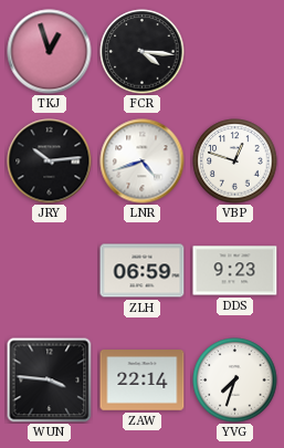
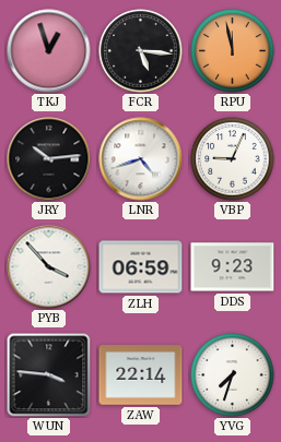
FCR: 4:16 -> 5:16
RPU: none -> 11:58
VBP: 12:48 -> 9:04
PYB: none -> 3:53
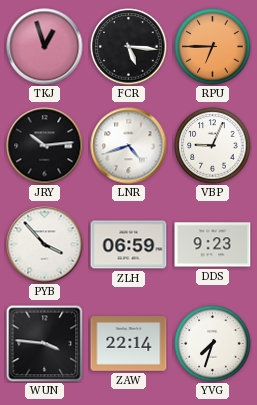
RPU: 11:58 -> 6:45
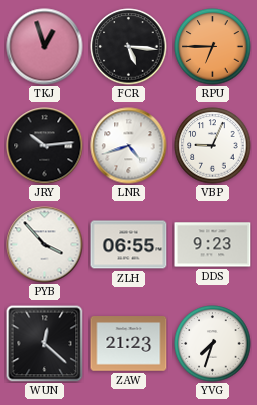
ZLH: 06:59 -> 06:55
WUN: 3:46 -> 12:22
ZAW: 22:14 -> 21:23
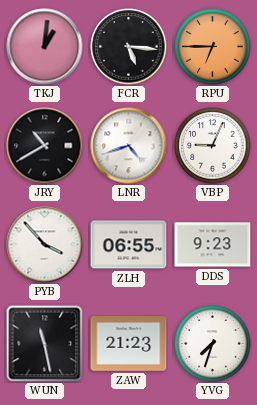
TKJ: 12:57 -> 1:01
JRY: 10:14 -> 10:40
WUN: 12:22 -> 11:28
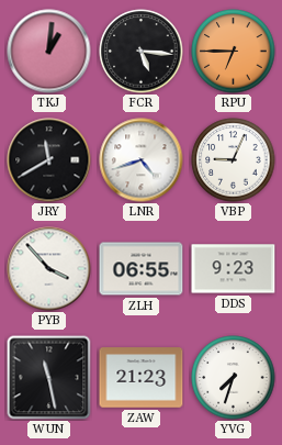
JRY: 10:40 -> 11:40
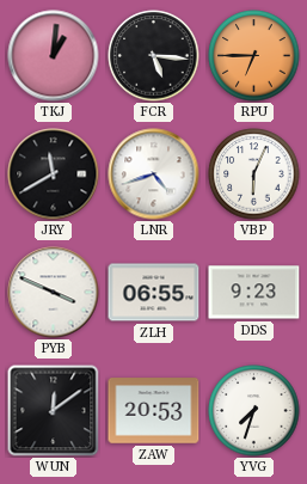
VBP: 9:04 -> 6:04
PYB: 3:53 -> 3:49
WUN: 11:28 -> 12:09
ZAW: 21:23 -> 20:53
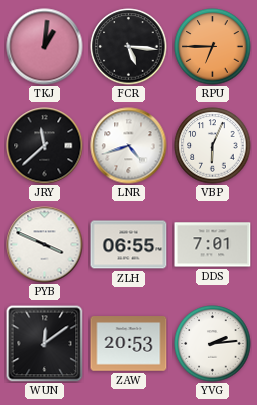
JRY: 11:40 -> 11:38
DDS: 9:23 -> 7:01
YVG: 7:33 -> 2:14
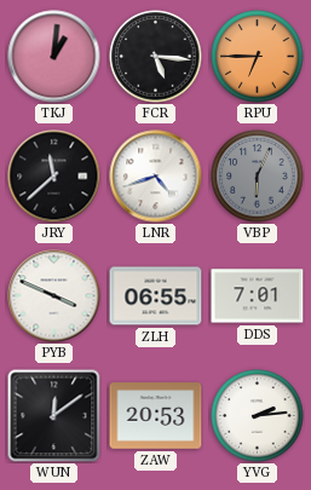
VBP dial: white -> grey
